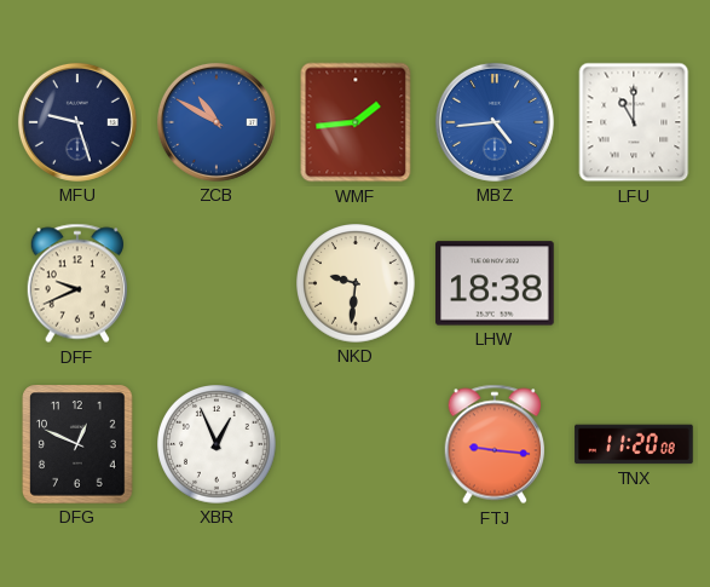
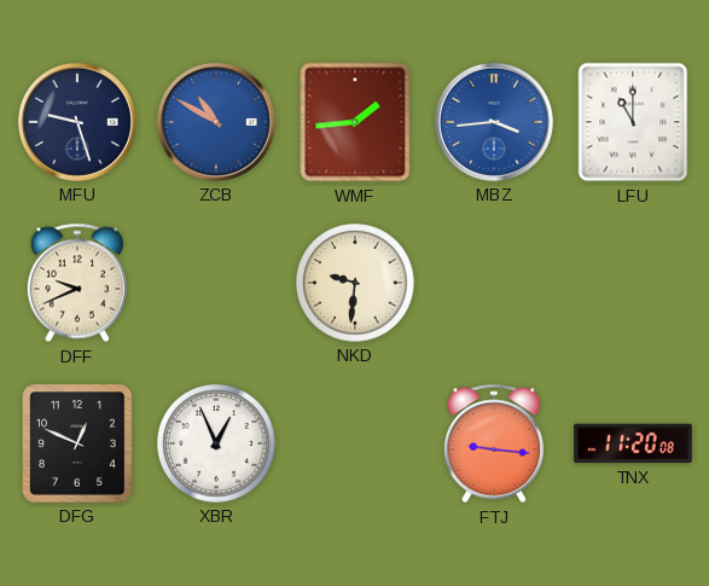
MBZ: 4:44 -> 3:44
LHW: 18:38 -> none
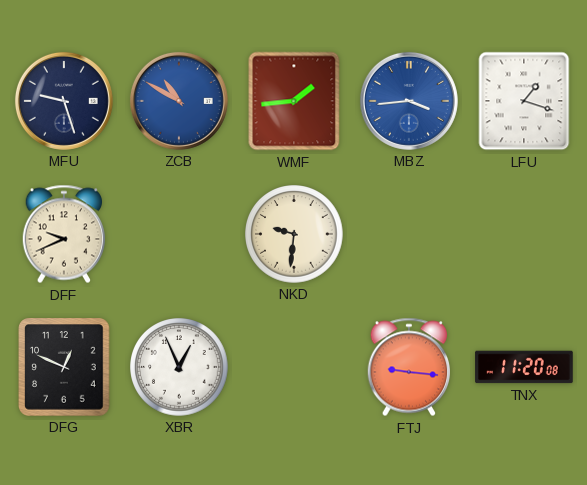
LFU: 11:00 -> 1:18
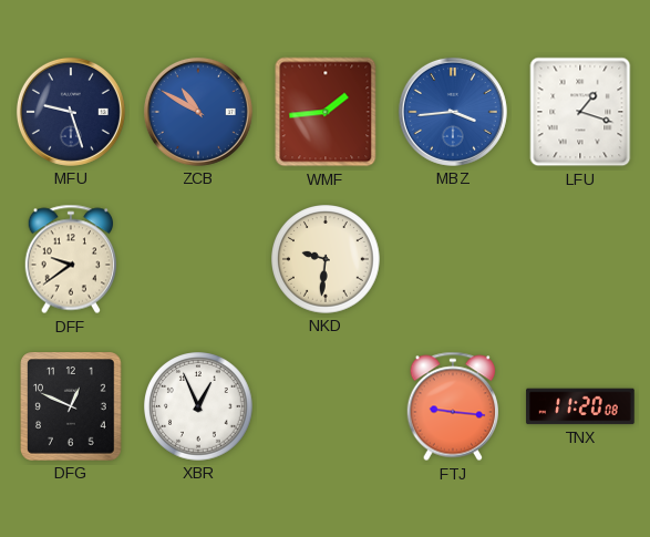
DFF: 9:41 -> 9:39
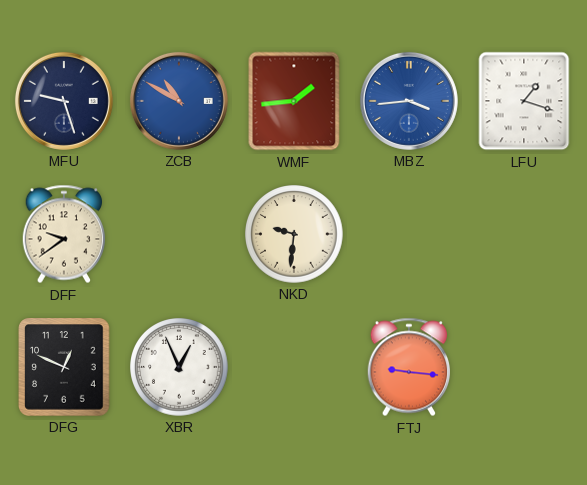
TNX: 11:20 -> none
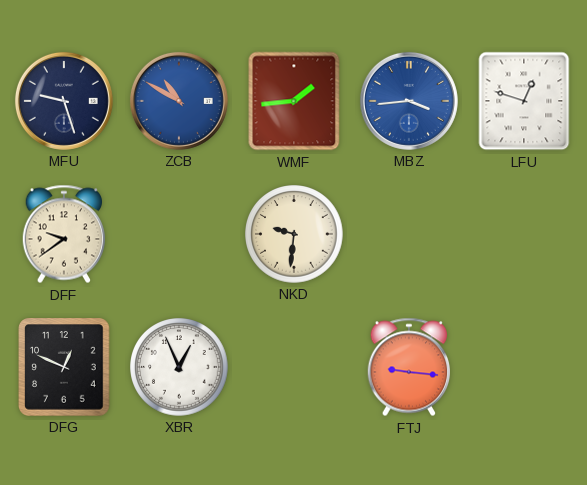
LFU: 1:18 -> 12:48
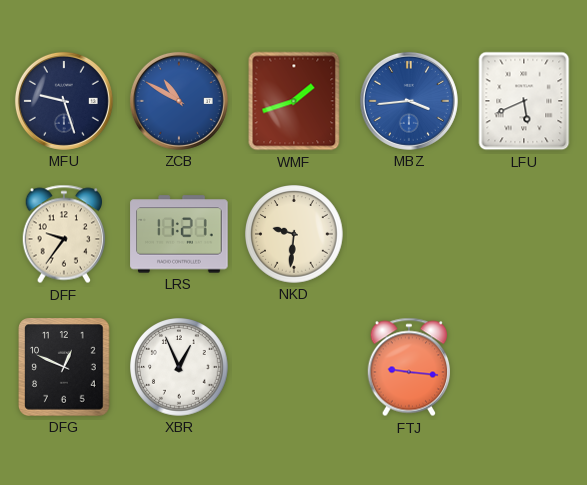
WMF: 1:44 -> 1:42
LFU: 12:48 -> 5:41
DFF: 9:39 -> 9:36
LRS: none -> 11:21
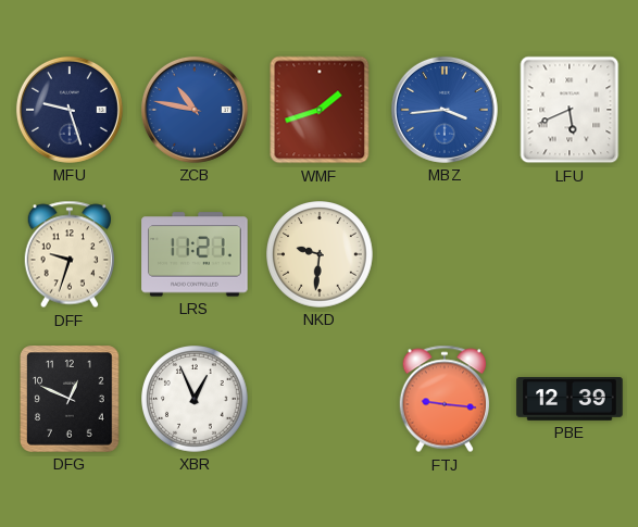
ZCB: 10:50 -> 10:47
DFF: 9:36 -> 9:33
PBE: none -> 12:39
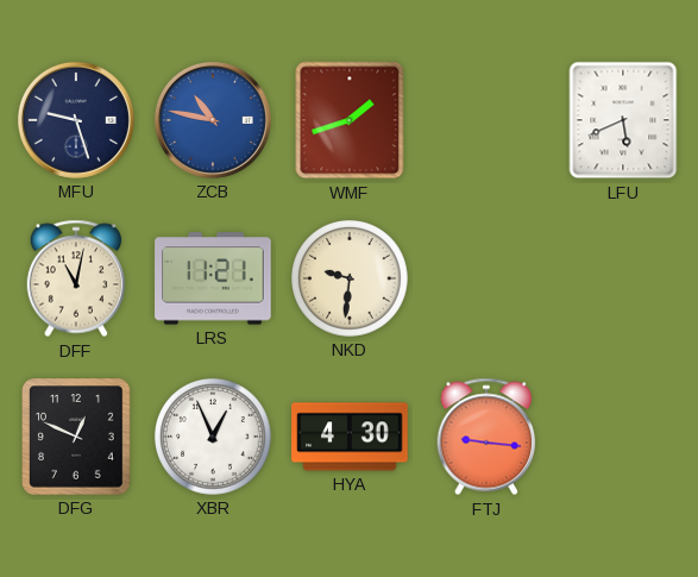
MBZ: 3:44 -> none
DFF: 9:33 -> 11:02
HYA: none -> 4:30
PBE: 12:39 -> none
